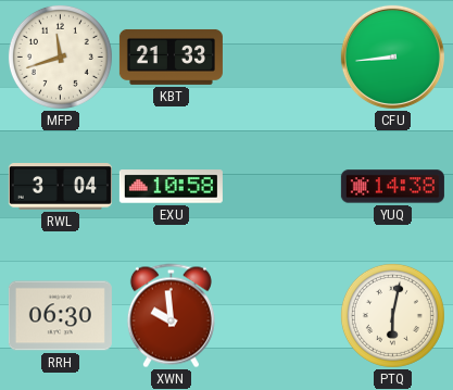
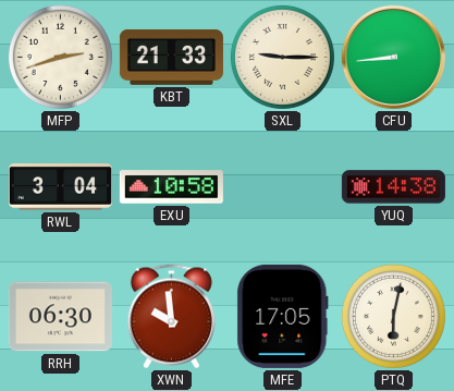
MFP: 11:42 -> 2:42
SXL: none -> 9:15
MFE: none -> 17:05
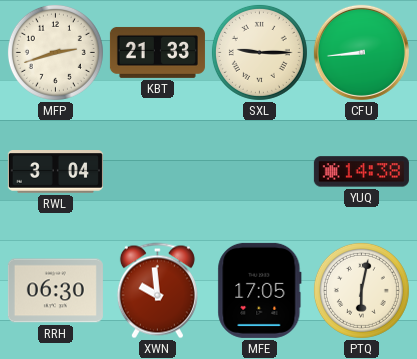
EXU: 10:58 -> none
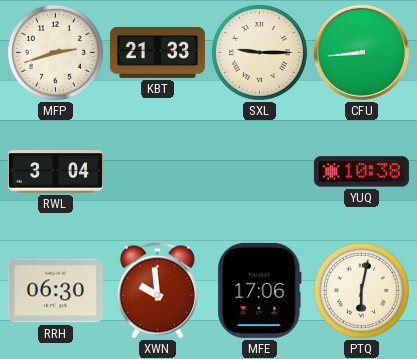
YUQ: 14:38 -> 10:38
MFE: 17:05 -> 17:06
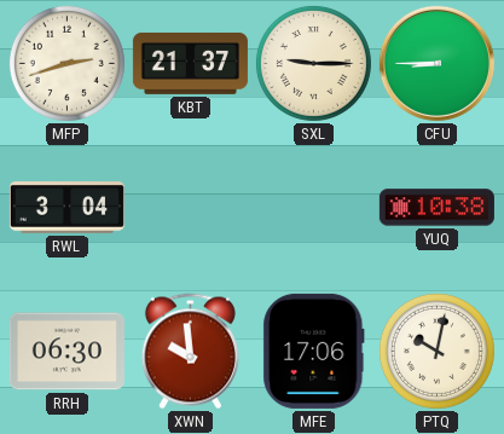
KBT: 21:33 -> 21:37
CFU: 8:44 -> 8:45
PTQ: 6:02 -> 10:02
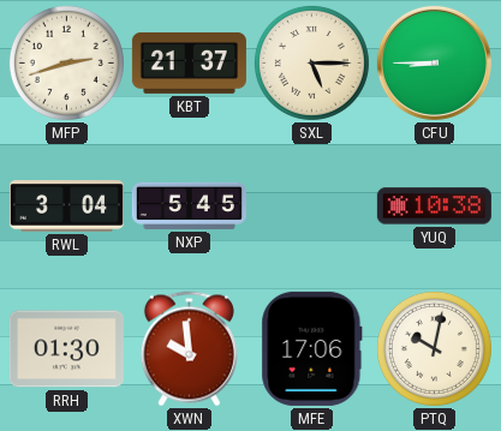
SXL: 9:15 -> 5:15
NXP: none -> 5:45
RRH: 06:30 -> 01:30
